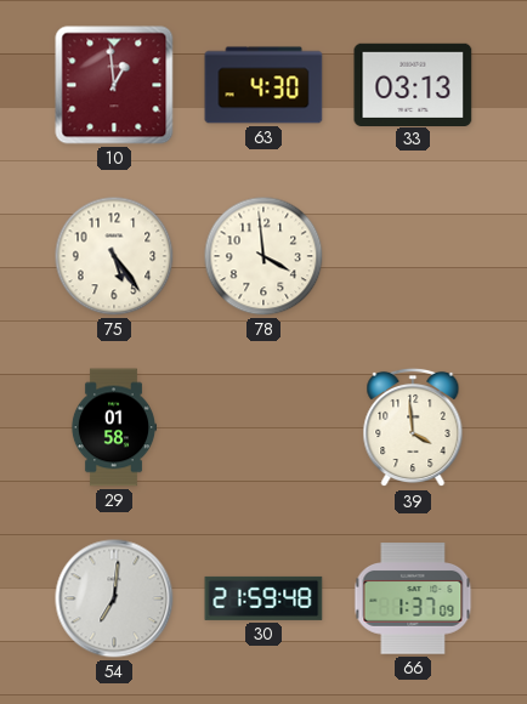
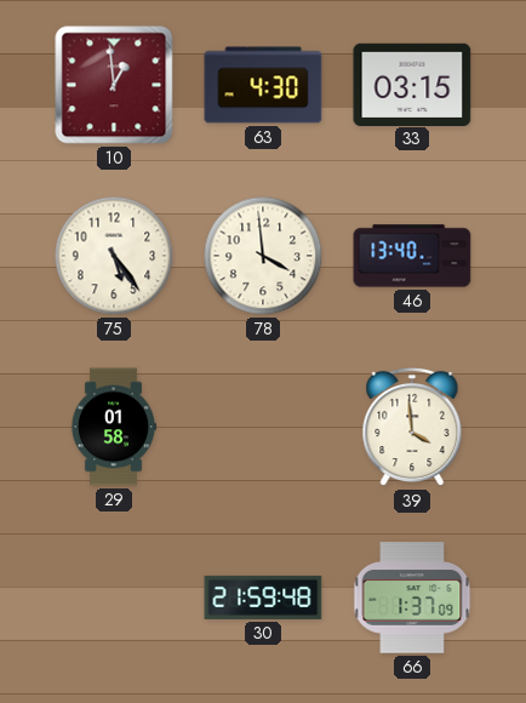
33: 03:13 -> 03:15
46: none -> 13:40
54: 7:01 -> none
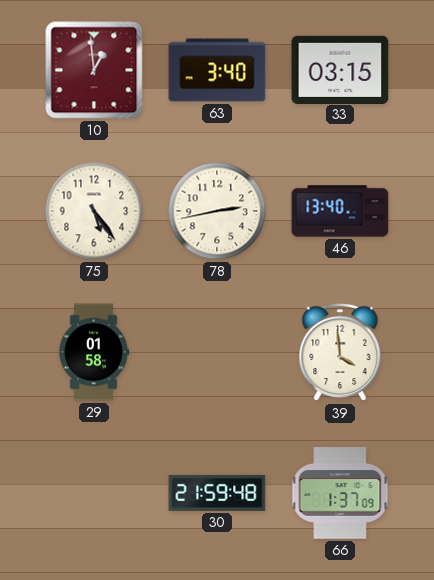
63: 4:30 -> 3:40
78: 3:59 -> 2:43
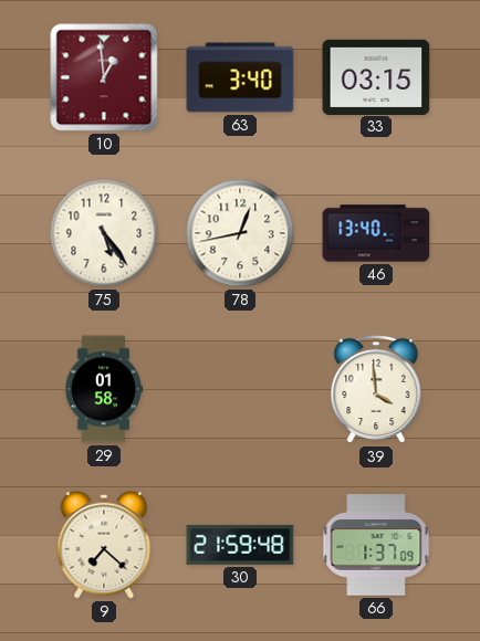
78: 2:43 -> 12:43
9: none -> 7:22
